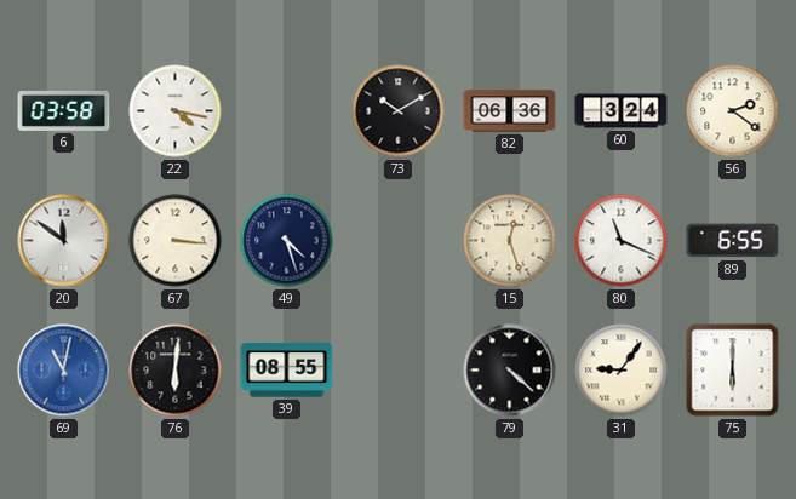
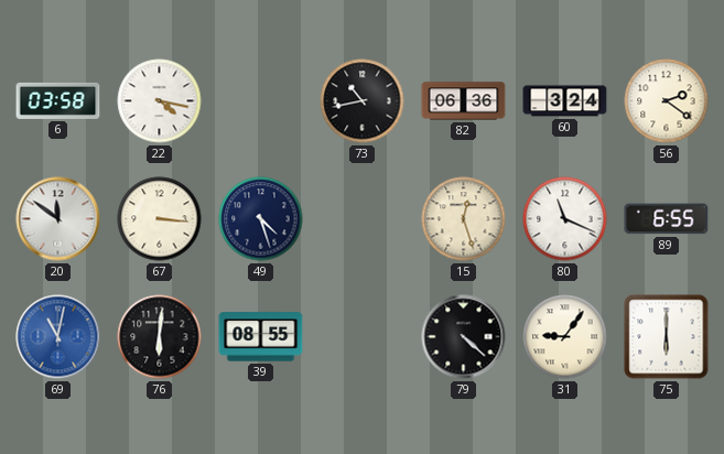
73: 10:10 -> 10:43
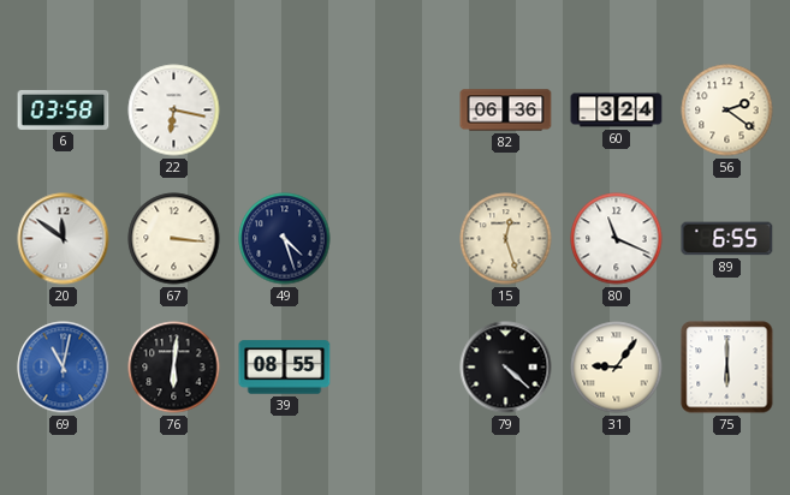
22: 4:17 -> 6:17
73: 10:43 -> none
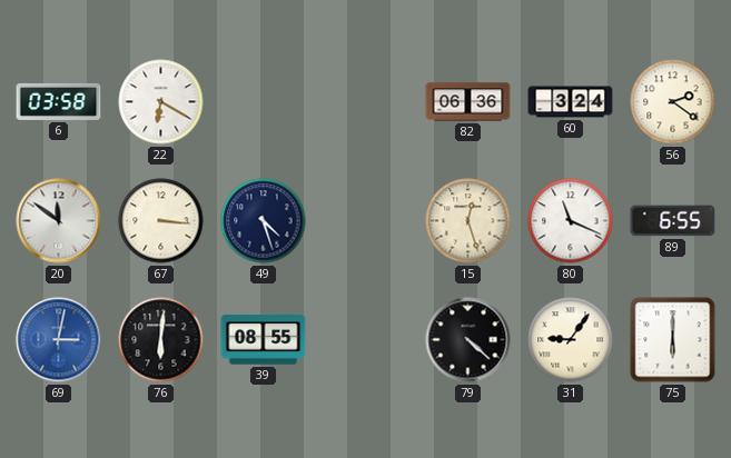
22: 6:17 -> 6:20
69: 11:02 -> 3:02
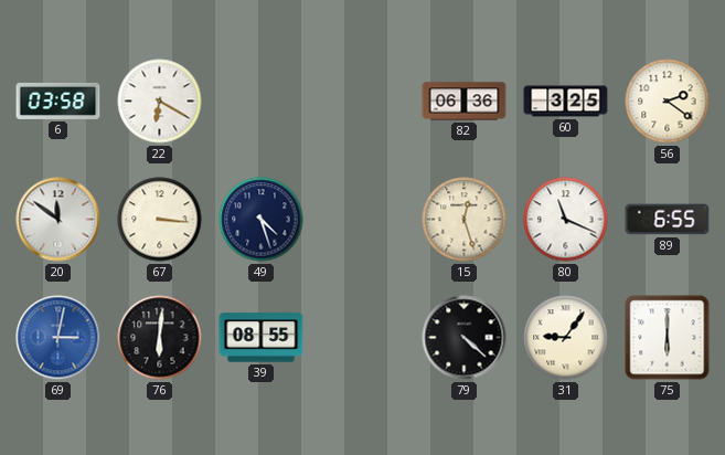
60: 3:24 -> 3:25
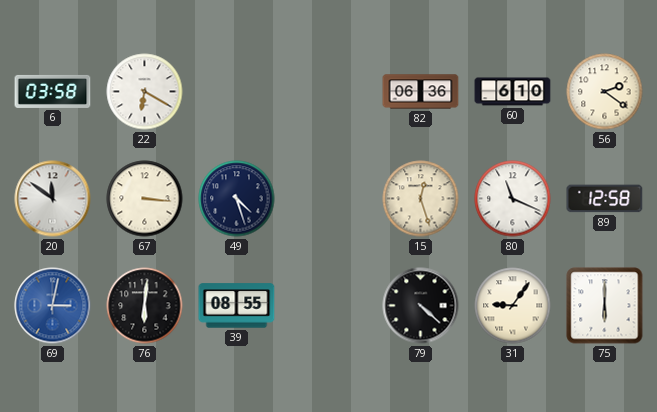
60: 3:25 -> 6:10
89: 6:55 -> 12:58
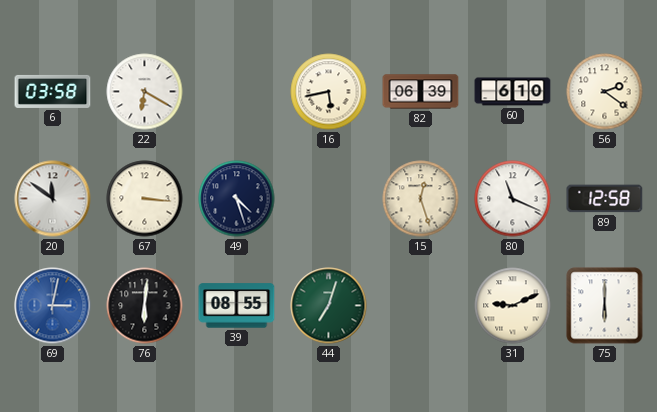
16: none -> 5:43
82: 06:36 -> 06:39
44: none -> 7:03
79: 4:22 -> none
31: 9:06 -> 9:11
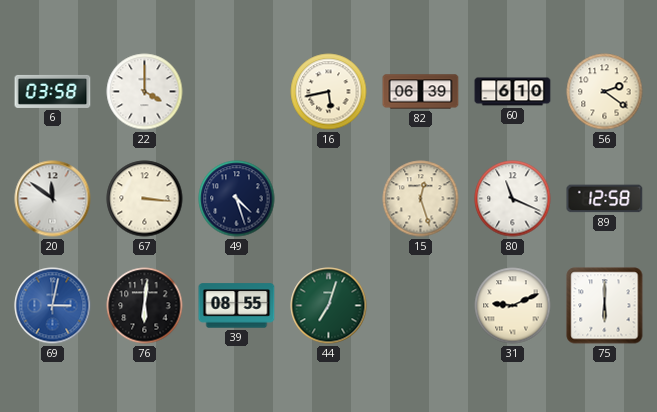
22: 6:20 -> 4:00
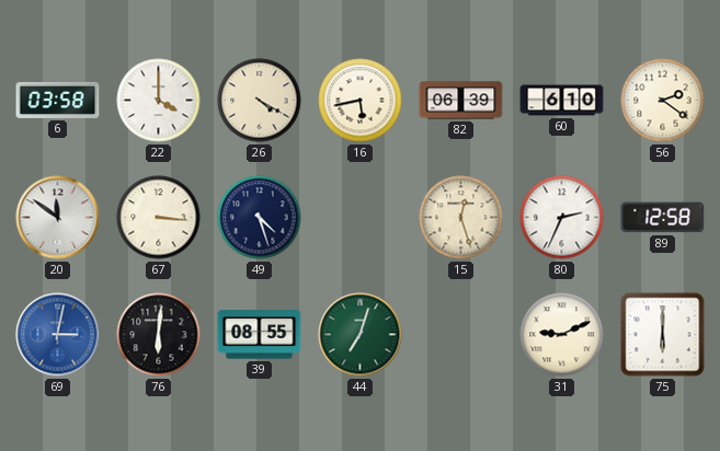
26: none -> 4:20
80: 11:19 -> 2:34
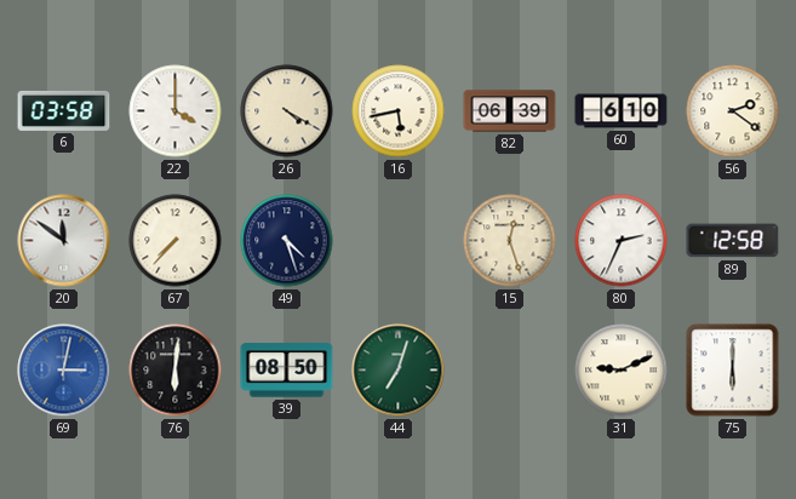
67: 3:16 -> 7:37
39: 08:55 -> 08:50
